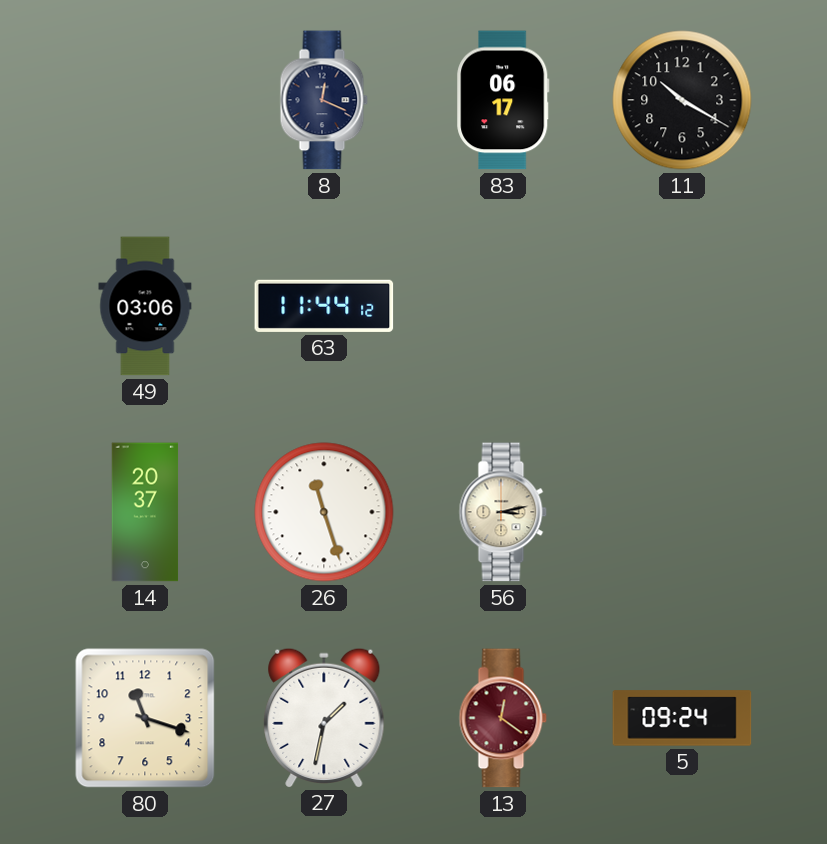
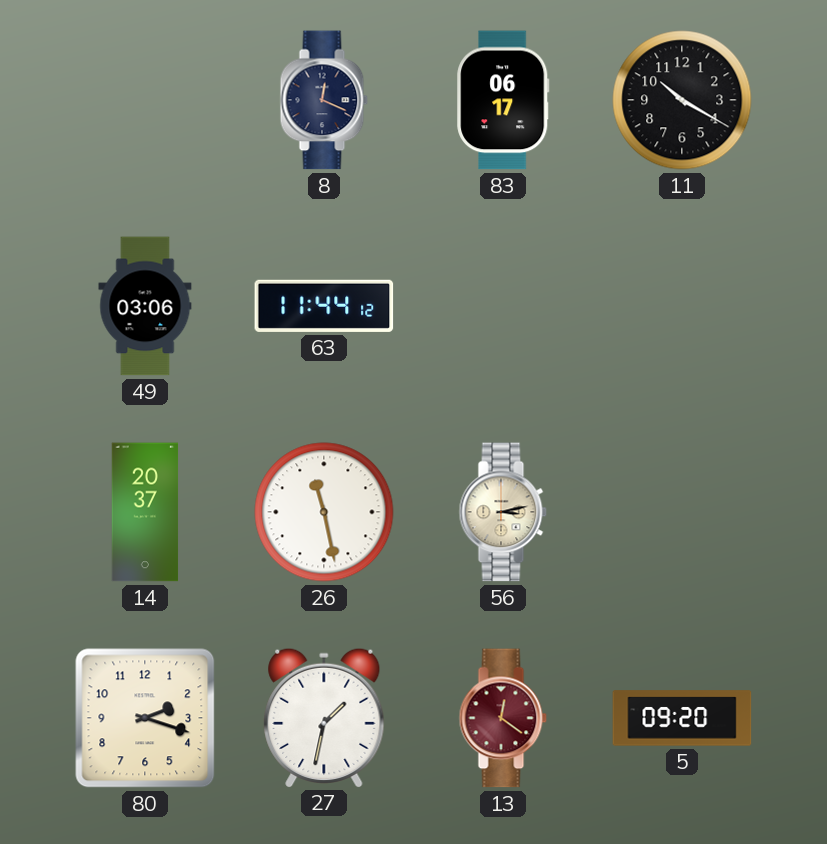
26: 11:27 -> 11:28
80: 11:18 -> 2:18
5: 09:24 -> 09:20
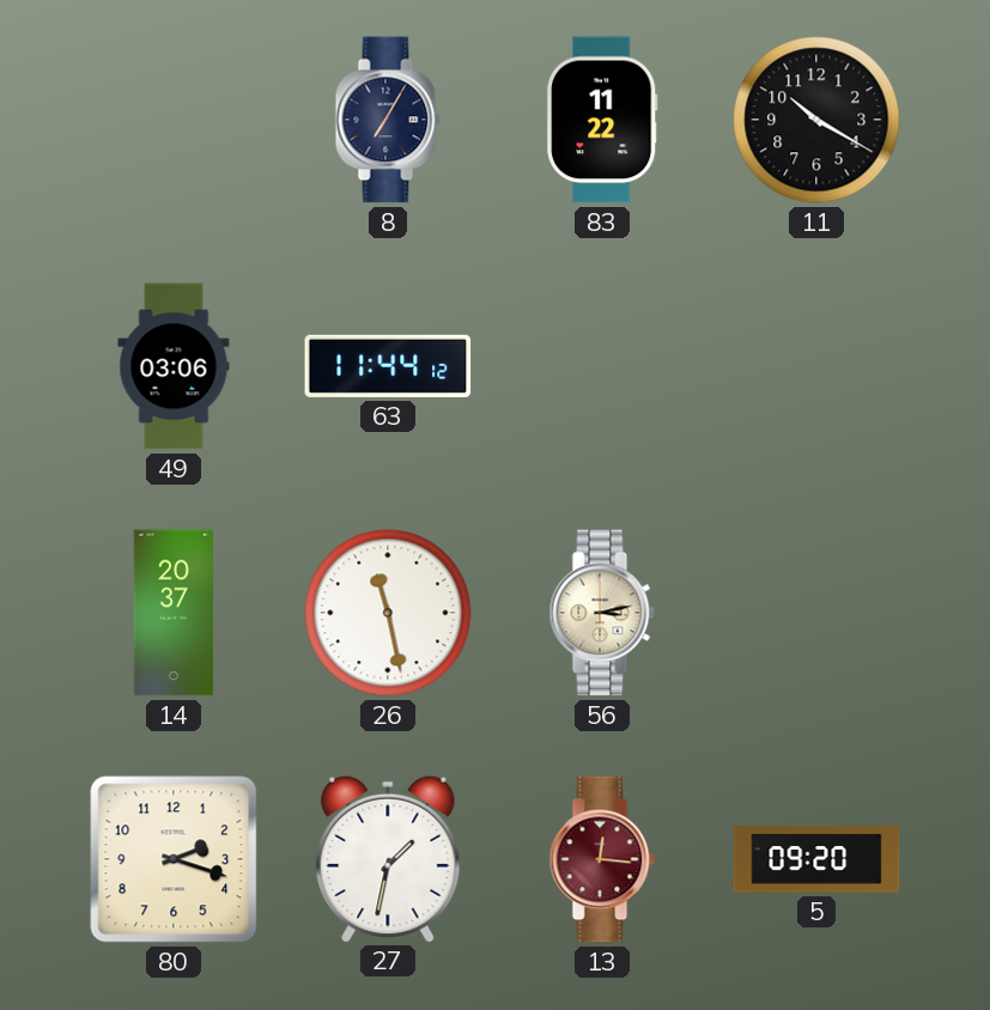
8: 12:19 -> 7:05
83: 06:17 -> 11:22
13: 12:21 -> 12:16
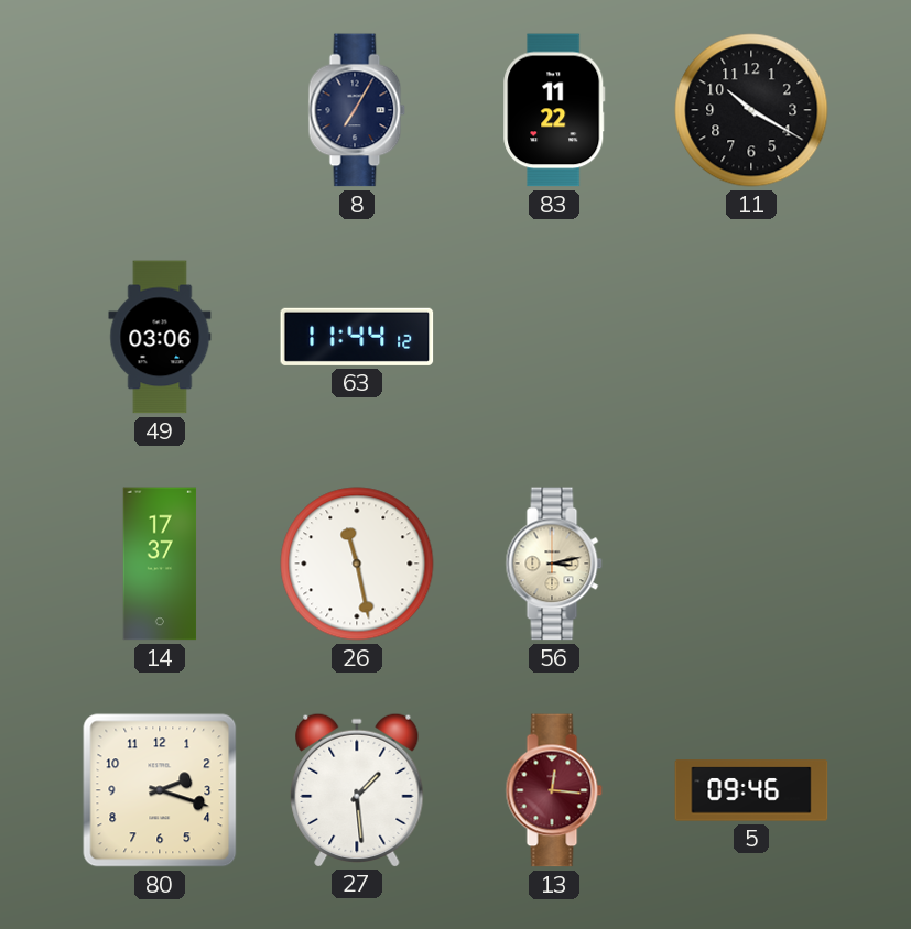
14: 20:37 -> 17:37
27: 1:32 -> 1:29
5: 09:20 -> 09:46
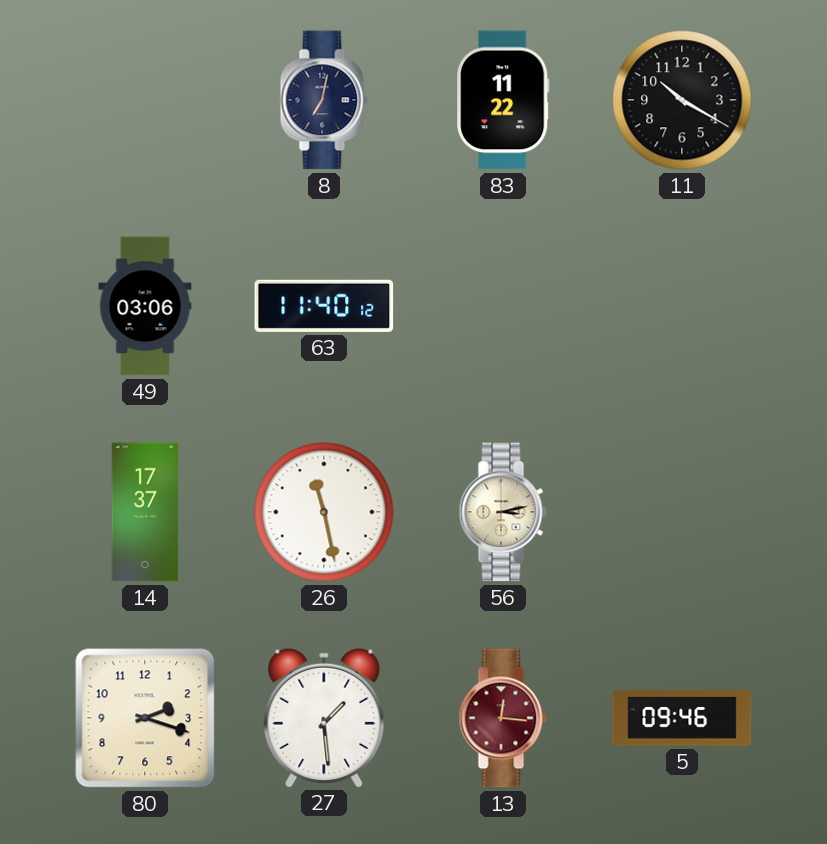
8: 7:05 -> 7:02
63: 11:44 -> 11:40
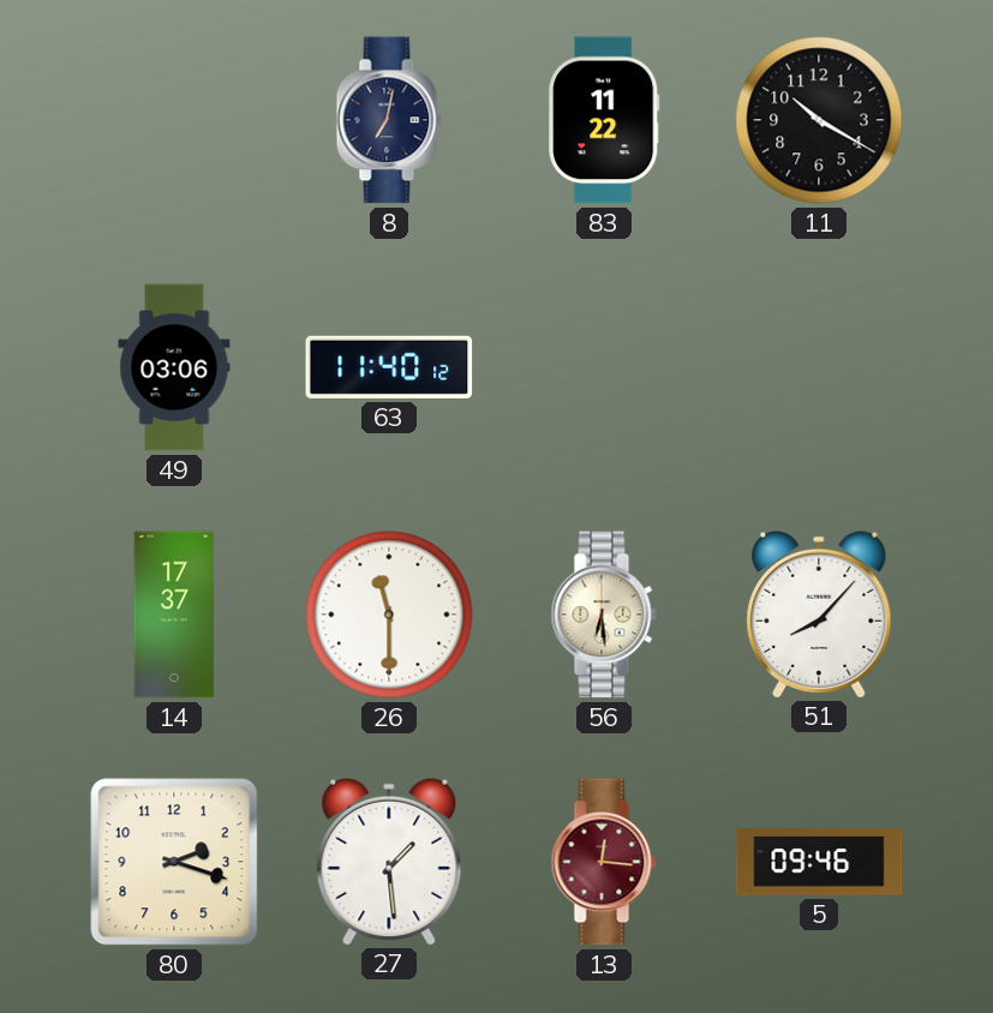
26: 11:28 -> 11:30
56: 3:13 -> 6:29
51: none -> 8:07
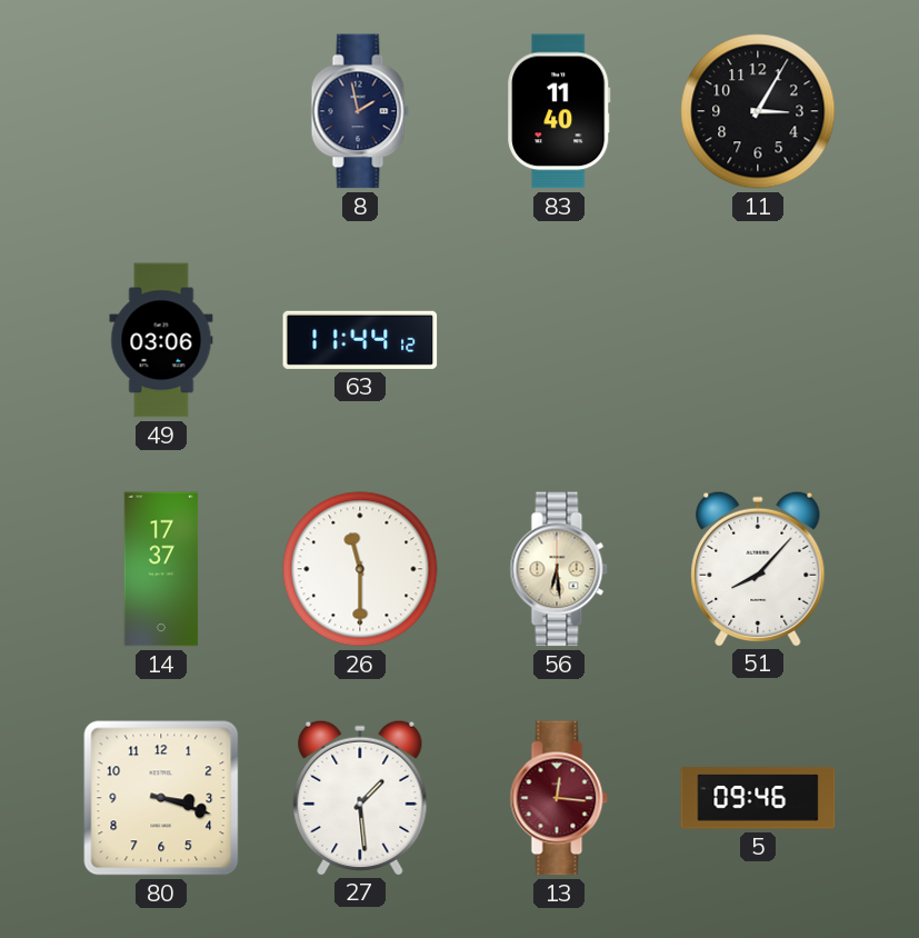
8: 7:02 -> 1:58
83: 11:22 -> 11:40
11: 10:20 -> 3:05
63: 11:40 -> 11:44
80: 2:18 -> 3:18
